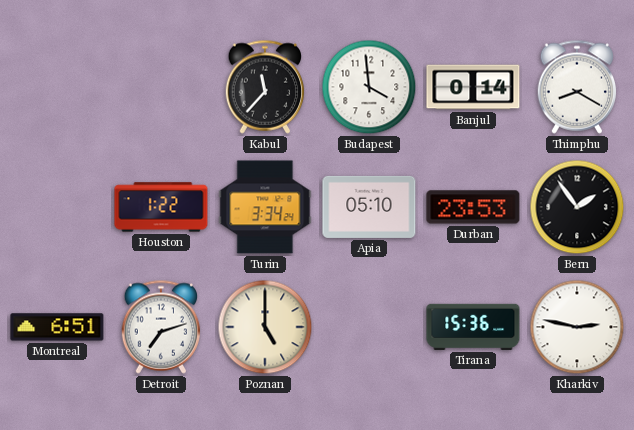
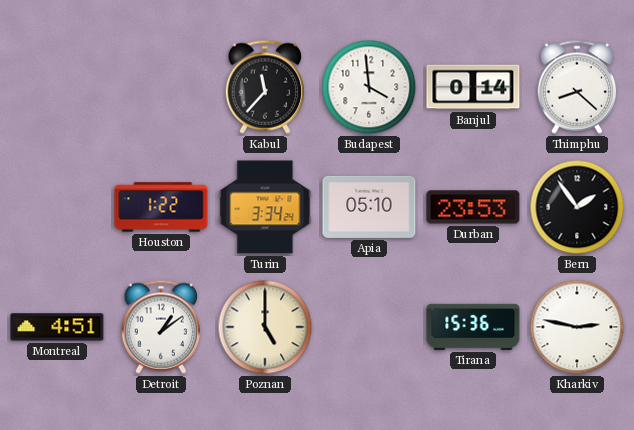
Thimphu: 8:20 -> 8:22
Montreal: 6:51 -> 4:51
Detroit: 7:12 -> 1:09
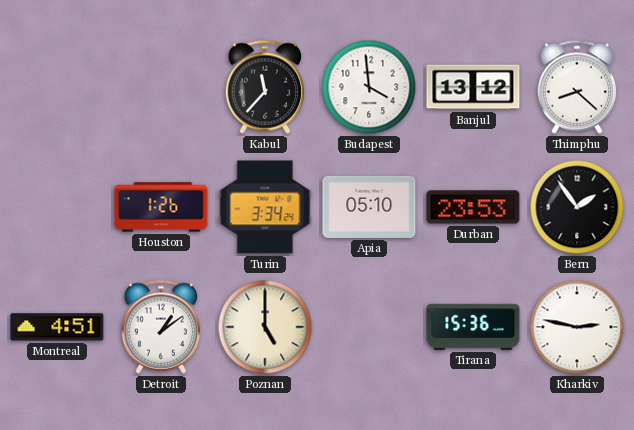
Banjul: 0:14 -> 13:12
Houston: 1:22 -> 1:26
